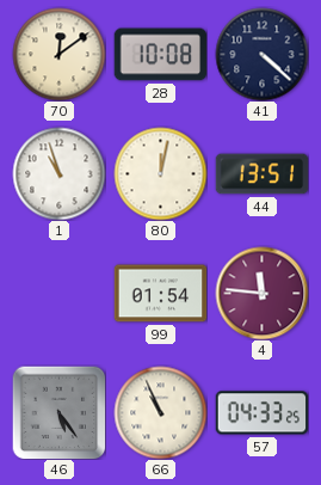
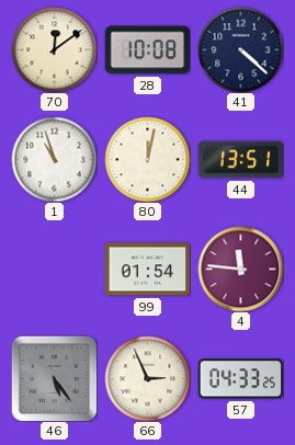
66: 10:56 -> 2:56
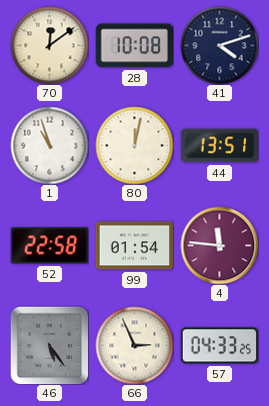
41: 4:22 -> 4:12
52: none -> 22:58
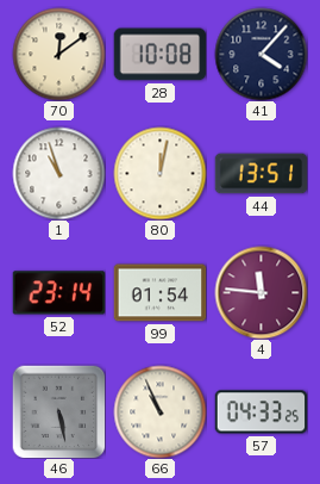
41: 4:12 -> 4:07
52: 22:58 -> 23:14
46: 5:24 -> 5:28
66: 2:56 -> 10:56
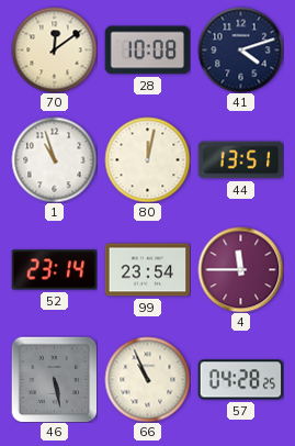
41: 4:07 -> 4:12
99: 01:54 -> 23:54
4: 11:46 -> 11:45
57: 04:33 -> 04:28
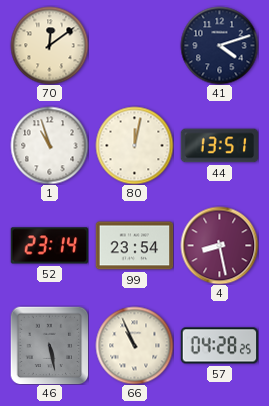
28: 10:08 -> none
4: 11:45 -> 8:28
